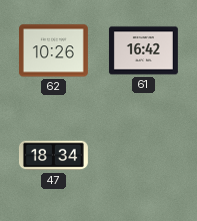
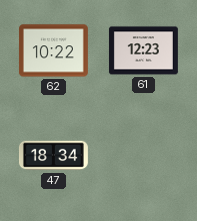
62: 10:26 -> 10:22
61: 16:42 -> 12:23
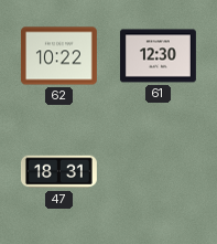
61: 12:23 -> 12:30
47: 18:34 -> 18:31
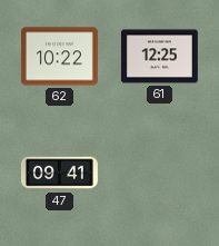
61: 12:30 -> 12:25
47: 18:31 -> 09:41
